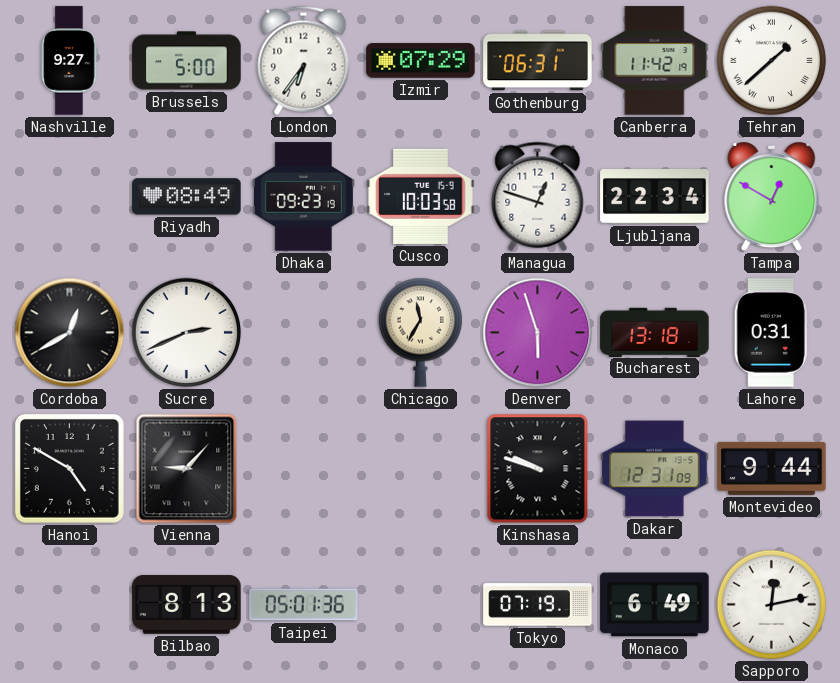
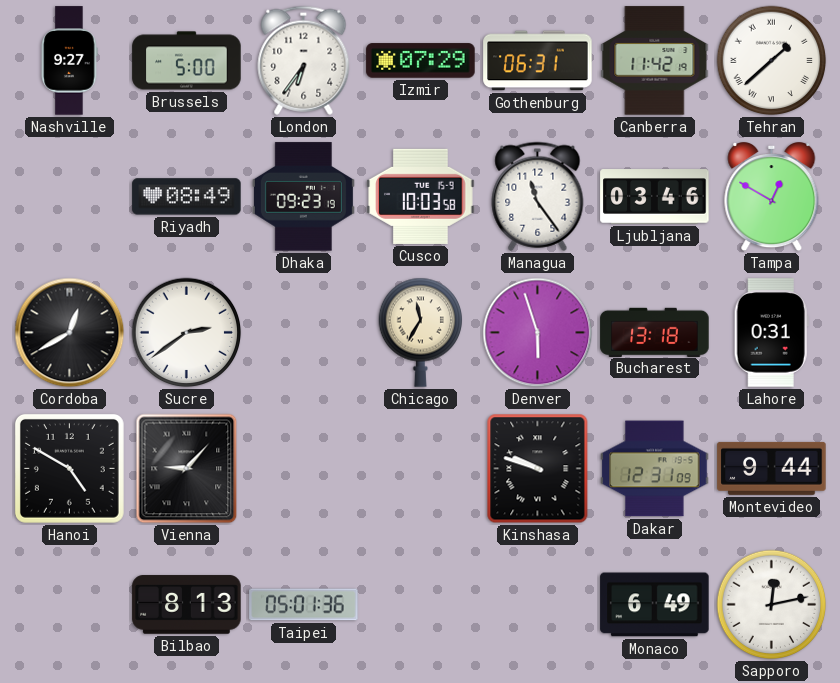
Managua: 12:48 -> 11:24
Ljubljana: 22:34 -> 03:46
Sucre: 2:41 -> 2:39
Tokyo: 07:19 -> none
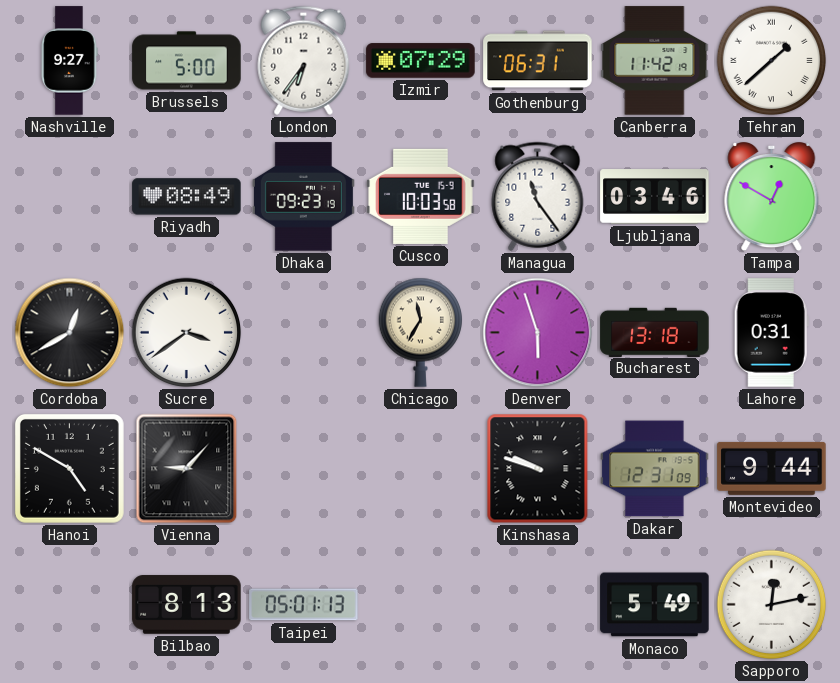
Sucre: 2:39 -> 3:39
Taipei: 05:01:36 -> 05:01:13
Monaco: 6:49 -> 5:49
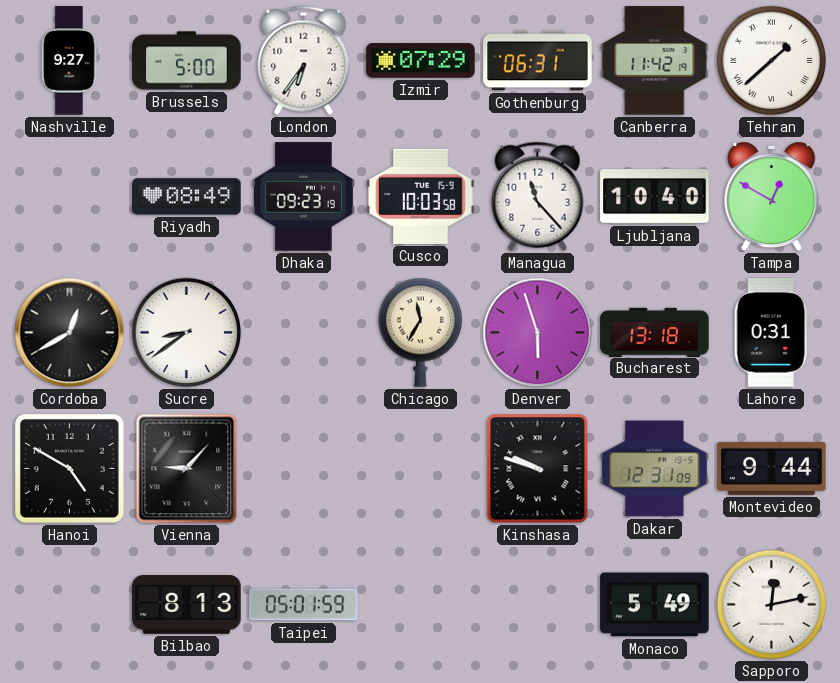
Managua: 11:24 -> 11:23
Ljubljana: 03:46 -> 10:40
Sucre: 3:39 -> 8:39
Taipei: 05:01:13 -> 05:01:59
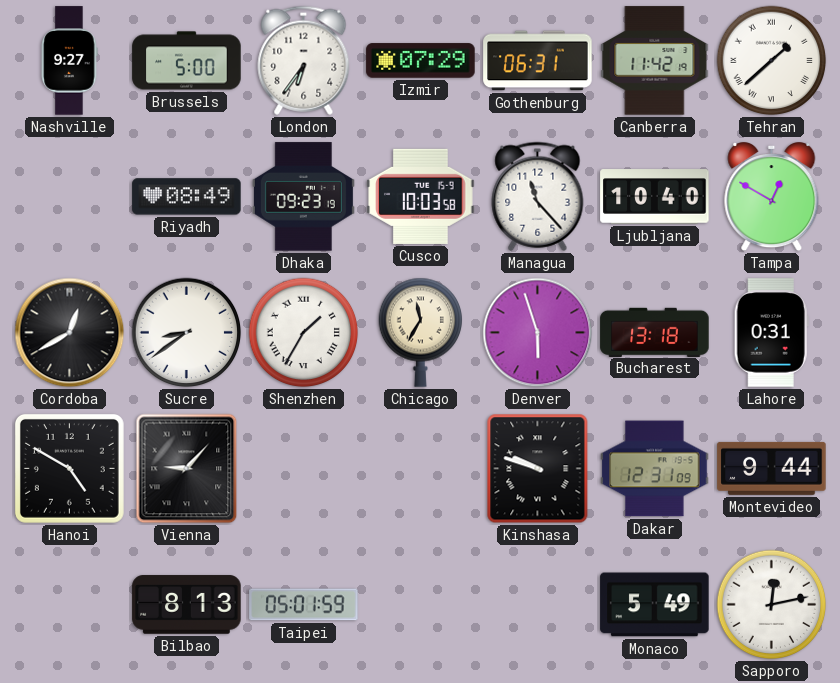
Shenzhen: none -> 1:35
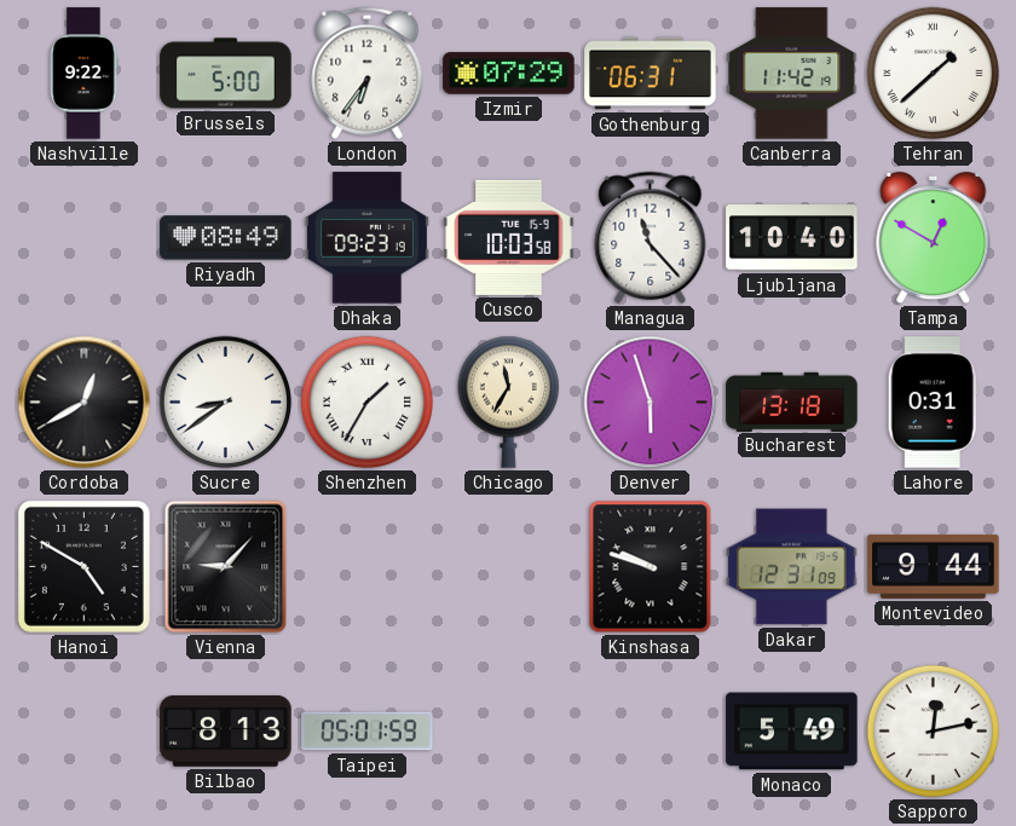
Nashville: 9:27 -> 9:22
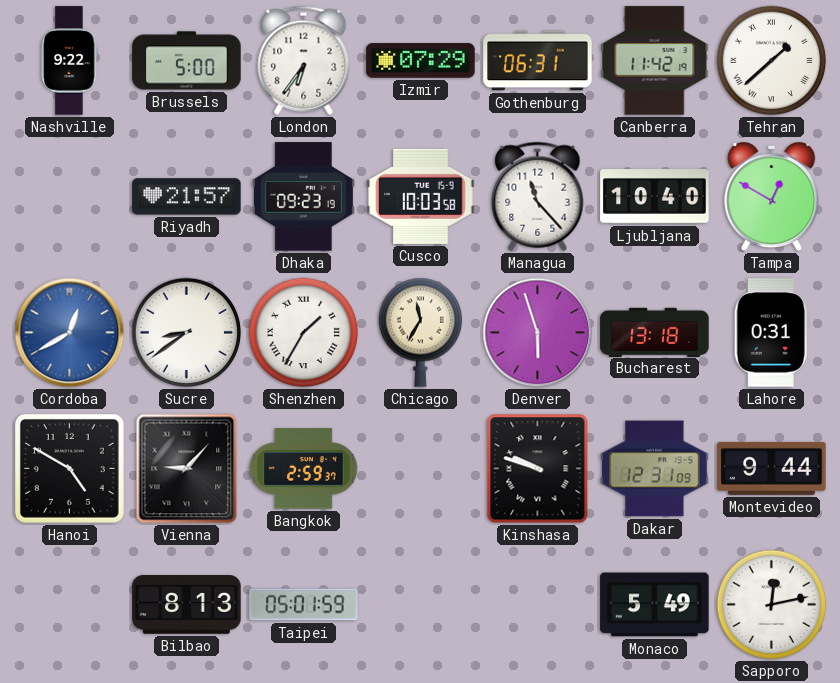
Riyadh: 08:49 -> 21:57
Cordoba dial: black -> blue
Bangkok: none -> 2:59
